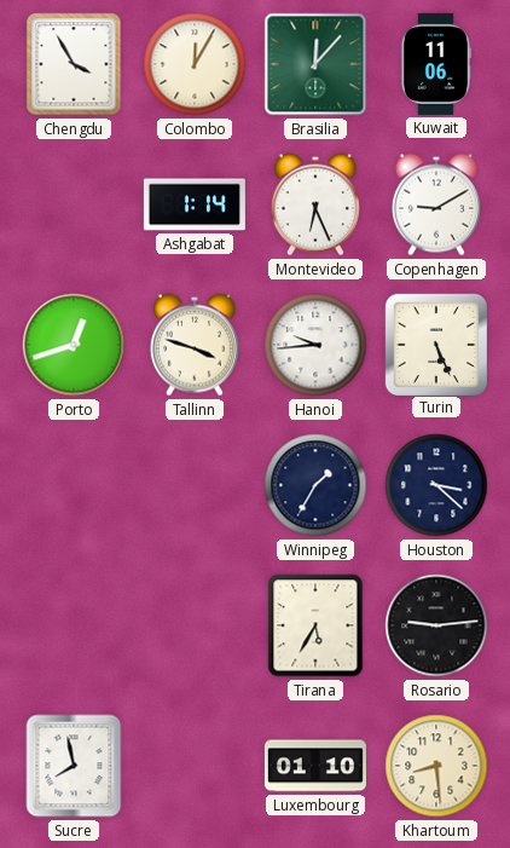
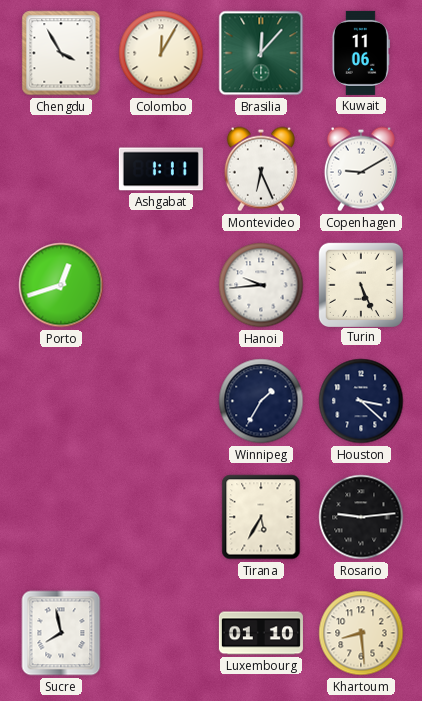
Ashgabat: 1:14 -> 1:11
Tallinn: 3:48 -> none
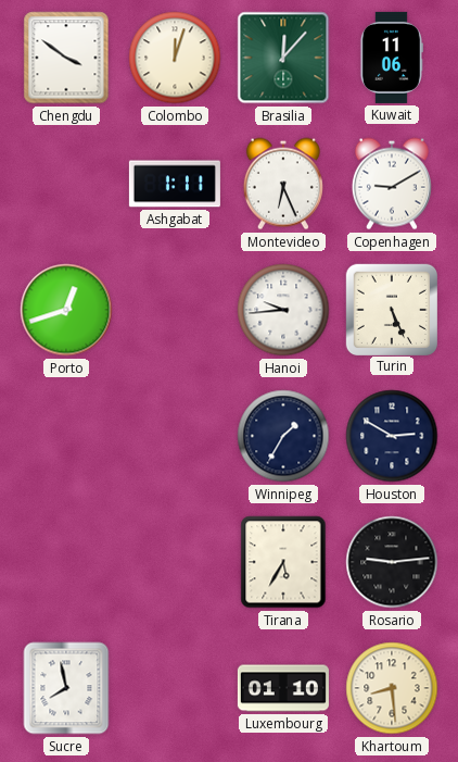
Chengdu: 3:55 -> 3:51
Colombo: 12:05 -> 12:03
Houston: 3:22 -> 2:50
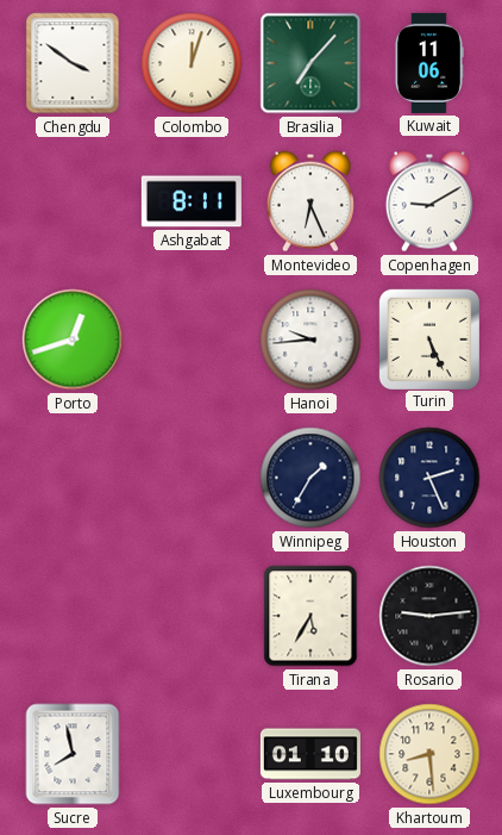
Brasilia: 12:07 -> 7:07
Ashgabat: 1:11 -> 8:11
Houston: 2:50 -> 2:26
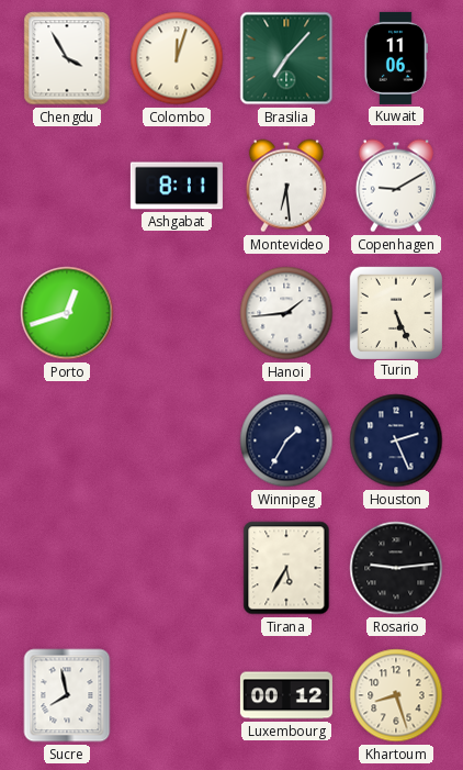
Chengdu: 3:51 -> 3:55
Montevideo: 6:26 -> 6:29
Hanoi: 9:44 -> 1:44
Luxembourg: 01:10 -> 00:12
Khartoum: 8:29 -> 8:27
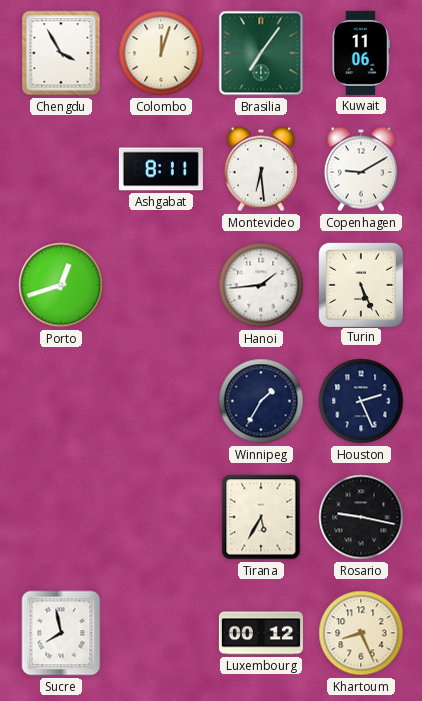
Brasilia: 7:07 -> 7:06
Rosario: 9:14 -> 9:17
Khartoum: 8:27 -> 8:26
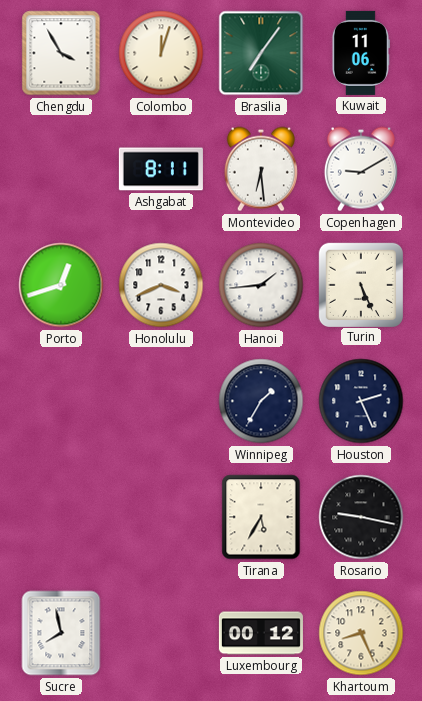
Honolulu: none -> 3:41
